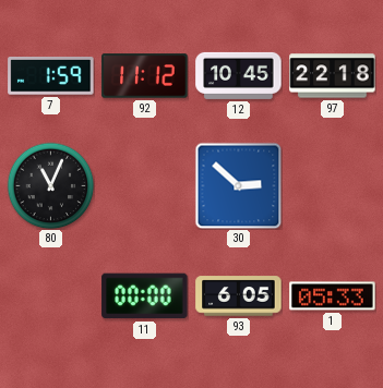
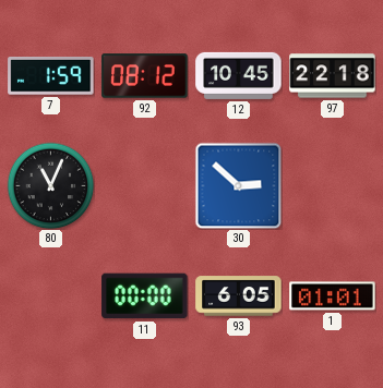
92: 11:12 -> 08:12
1: 05:33 -> 01:01
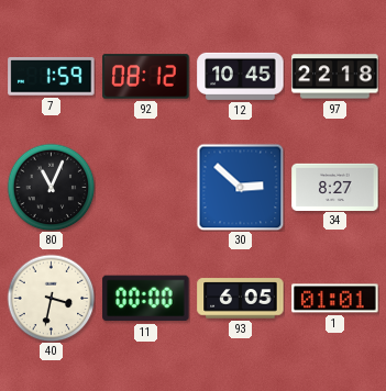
34: none -> 8:27
40: none -> 3:32
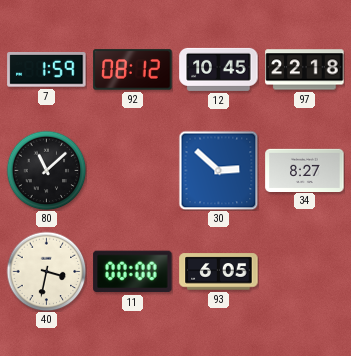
80: 11:04 -> 11:08
1: 01:01 -> none
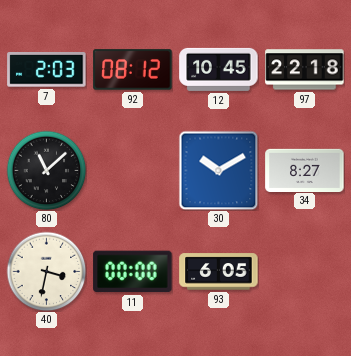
7: 1:59 -> 2:03
30: 2:52 -> 10:10
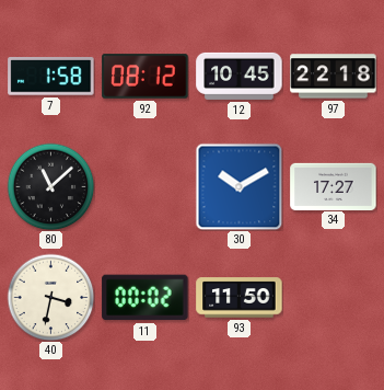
7: 2:03 -> 1:58
34: 8:27 -> 17:27
11: 00:00 -> 00:02
93: 6:05 -> 11:50
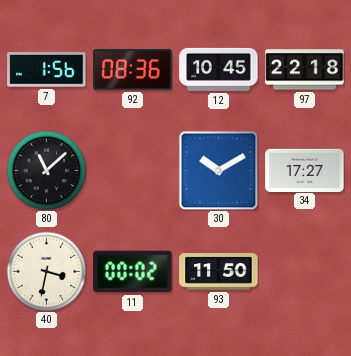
7: 1:58 -> 1:56
92: 08:12 -> 08:36
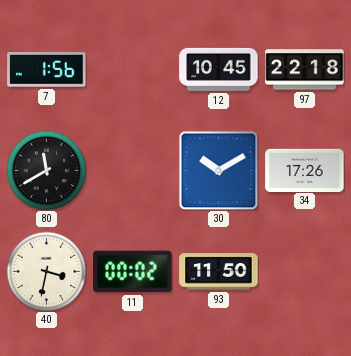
92: 08:36 -> none
80: 11:08 -> 11:40
34: 17:27 -> 17:26
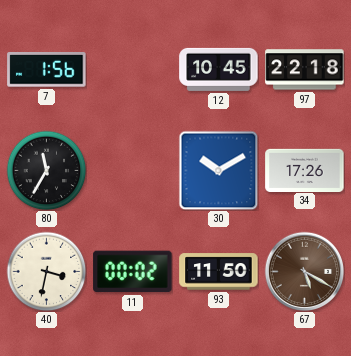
80: 11:40 -> 11:35
67: none -> 5:20
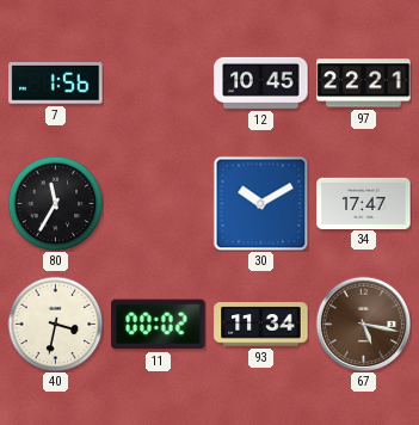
97: 22:18 -> 22:21
34: 17:26 -> 17:47
93: 11:50 -> 11:34
67: 5:20 -> 5:17
